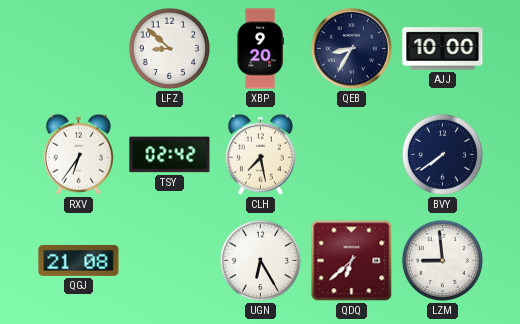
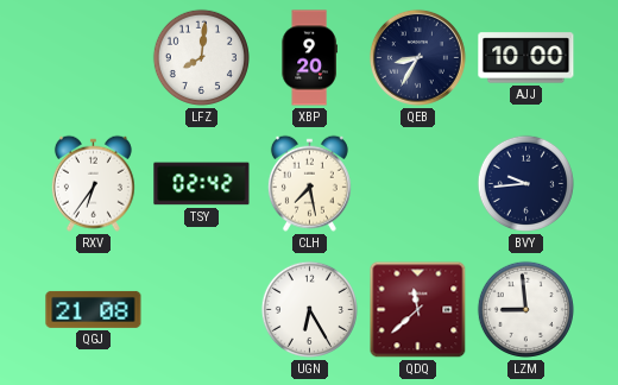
LFZ: 8:52 -> 8:01
BVY: 7:39 -> 9:44
QDQ: 6:38 -> 11:38
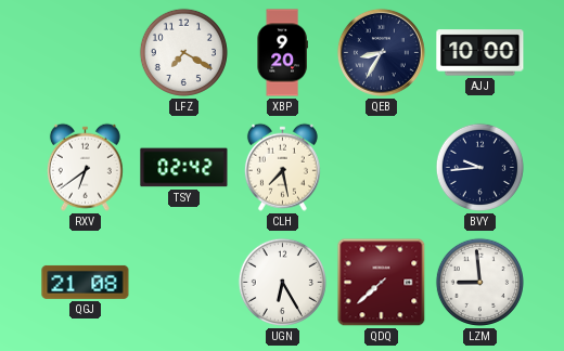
LFZ: 8:01 -> 7:20
RXV: 6:36 -> 6:39
QDQ: 11:38 -> 7:38
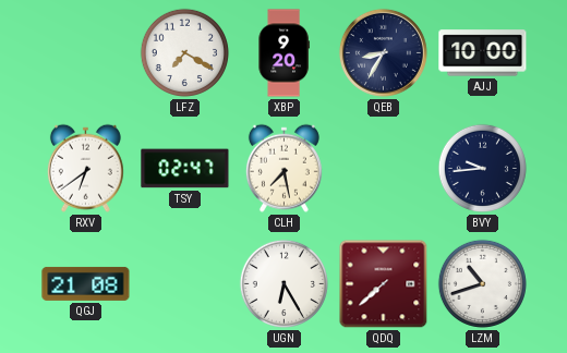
TSY: 02:42 -> 02:47
LZM: 8:59 -> 10:42
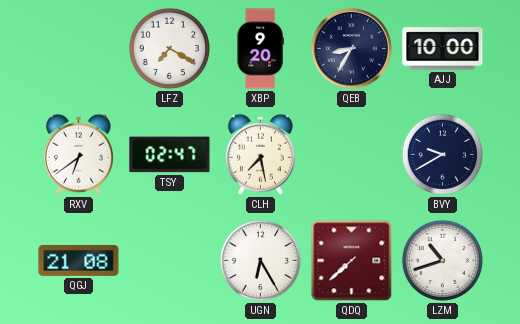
BVY: 9:44 -> 9:40
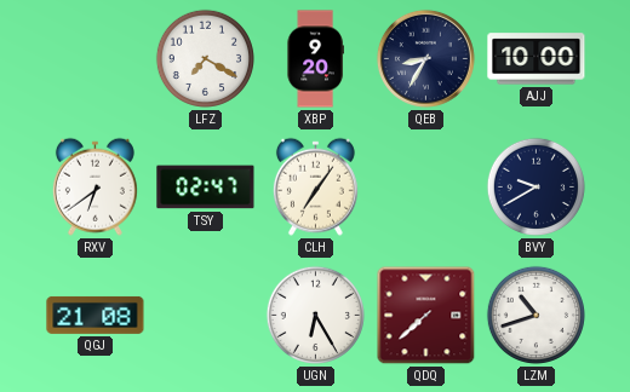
CLH: 7:28 -> 7:06
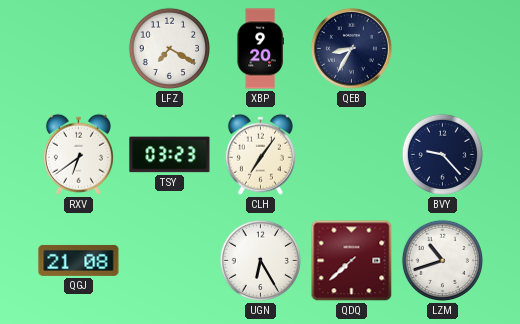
AJJ: 10:00 -> none
TSY: 02:47 -> 03:23
BVY: 9:40 -> 9:23
